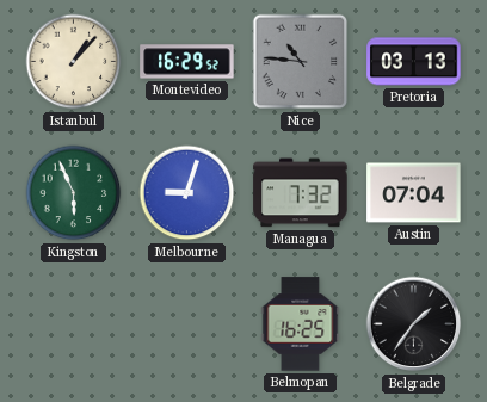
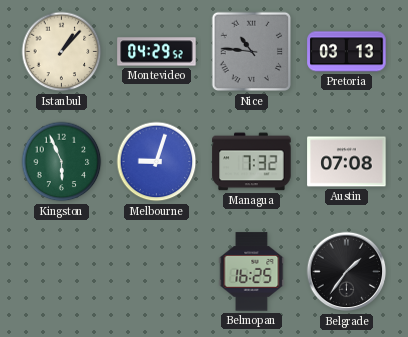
Montevideo: 16:29 -> 04:29
Austin: 07:04 -> 07:08
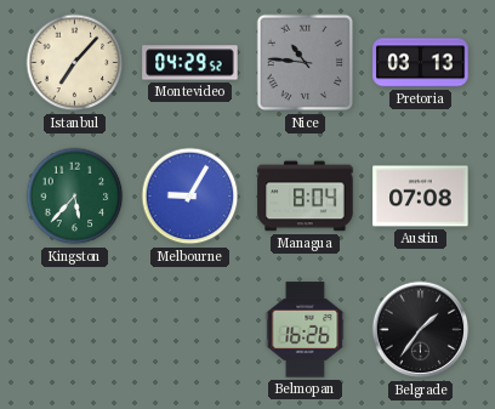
Istanbul: 1:07 -> 7:07
Kingston: 5:56 -> 5:37
Melbourne: 9:03 -> 9:05
Managua: 7:32 -> 8:04
Belmopan: 16:25 -> 16:26
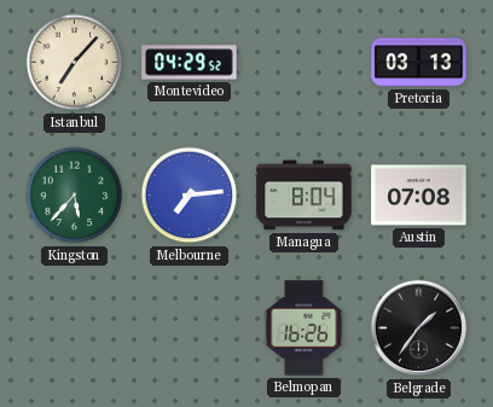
Nice: 10:46 -> none
Melbourne: 9:05 -> 7:14
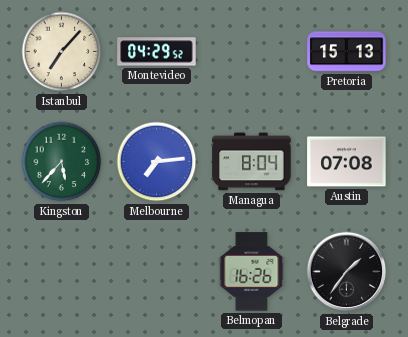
Pretoria: 03:13 -> 15:13
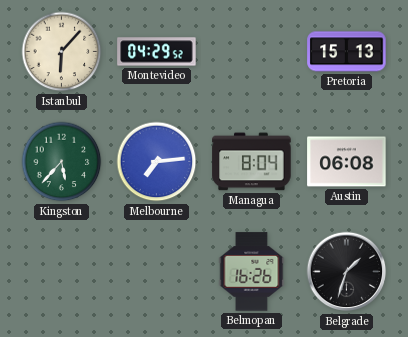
Istanbul: 7:07 -> 6:07
Austin: 07:08 -> 06:08
Belgrade: 1:36 -> 1:33
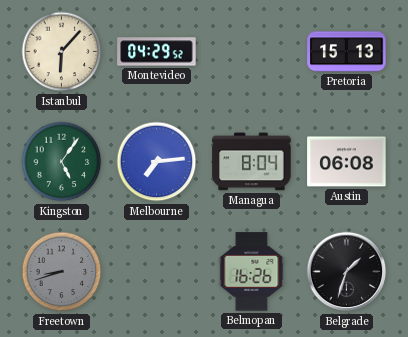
Kingston: 5:37 -> 5:06
Freetown: none -> 8:42
